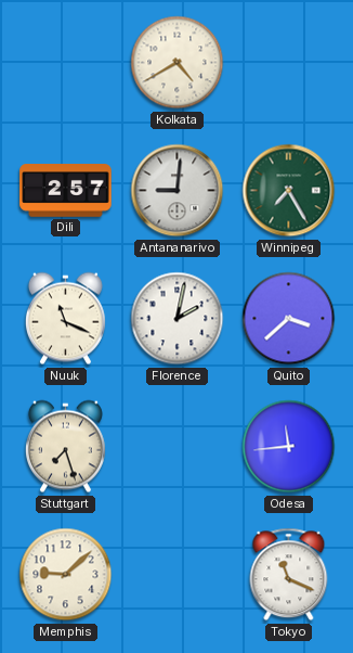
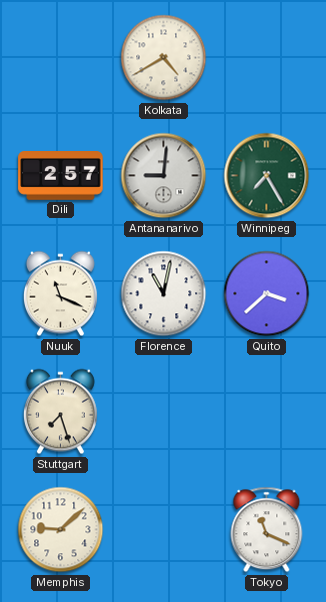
Florence: 2:02 -> 11:02
Odesa: 11:44 -> none
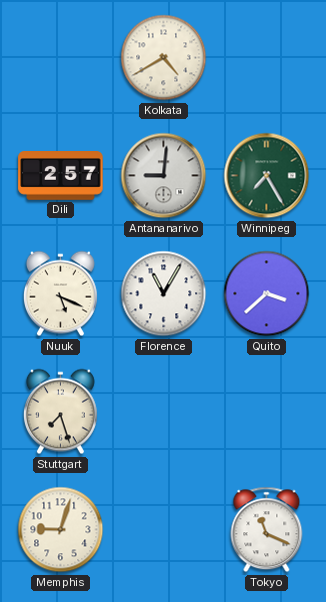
Nuuk: 11:19 -> 5:19
Florence: 11:02 -> 11:05
Memphis: 9:08 -> 9:03
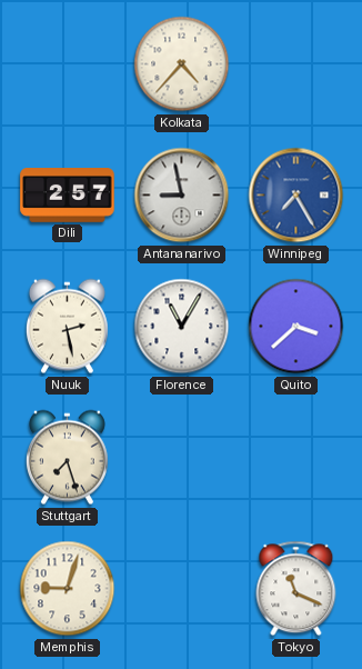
Kolkata: 4:40 -> 4:37
Antananarivo: 9:01 -> 8:58
Winnipeg dial: green -> blue
Nuuk: 5:19 -> 2:28
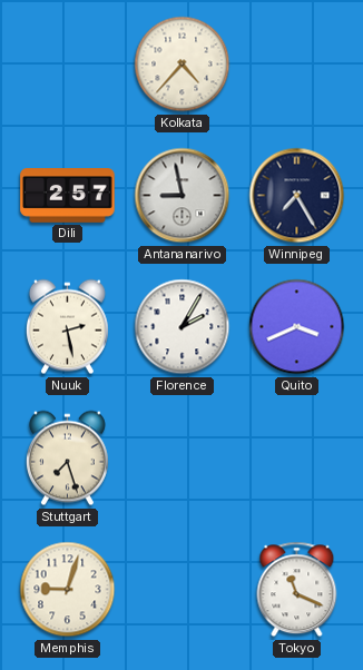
Winnipeg dial: blue -> navy
Florence: 11:05 -> 2:05
Quito: 3:38 -> 3:41
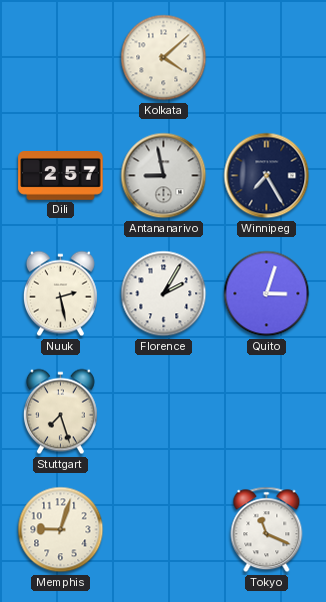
Kolkata: 4:37 -> 4:08
Quito: 3:41 -> 3:03
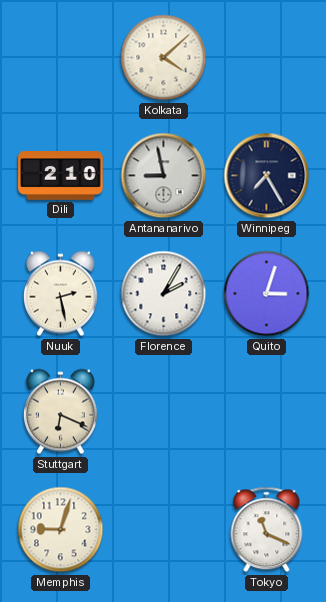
Dili: 2:57 -> 2:10
Stuttgart: 7:27 -> 6:19
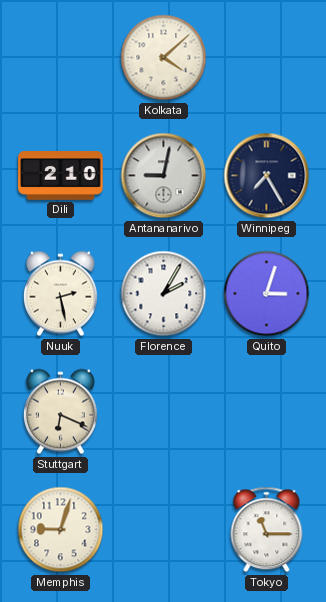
Antananarivo: 8:58 -> 9:02
Tokyo: 11:19 -> 11:15
